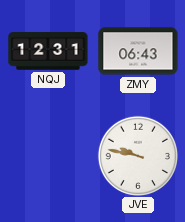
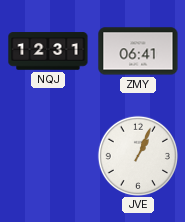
ZMY: 06:43 -> 06:41
JVE: 9:47 -> 1:04
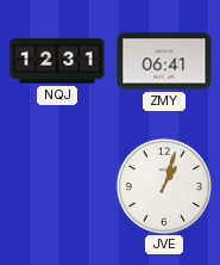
JVE: 1:04 -> 1:03
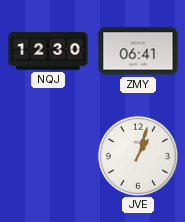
NQJ: 12:31 -> 12:30
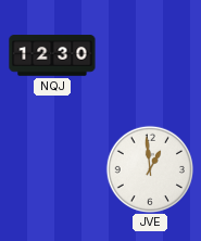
ZMY: 06:41 -> none
JVE: 1:03 -> 12:59
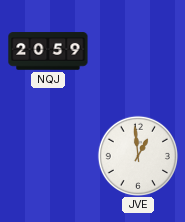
NQJ: 12:30 -> 20:59
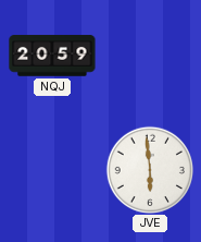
JVE: 12:59 -> 5:59
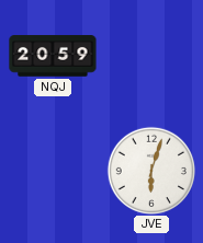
JVE: 5:59 -> 6:03
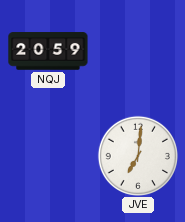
JVE: 6:03 -> 7:01
